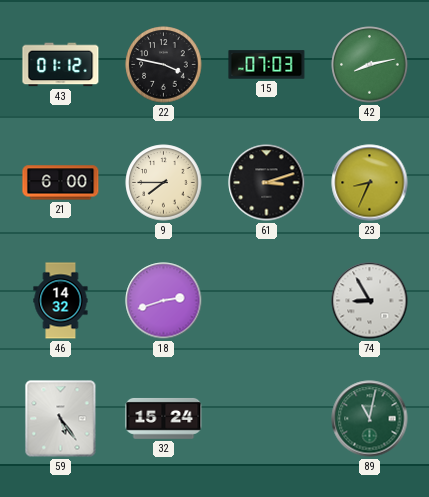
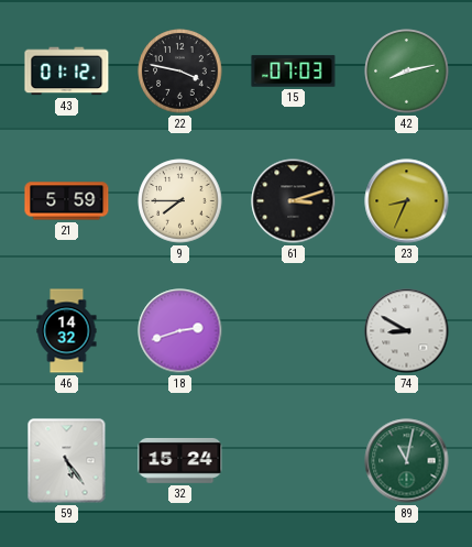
21: 6:00 -> 5:59
74: 8:55 -> 8:50
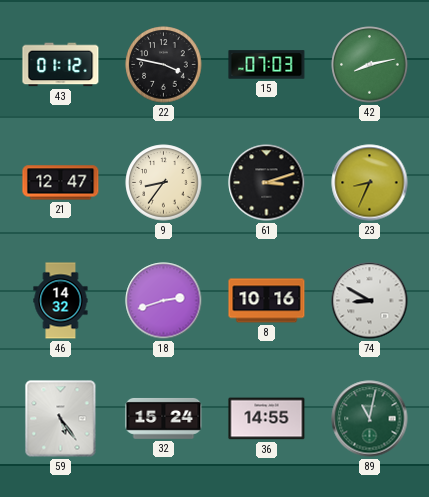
21: 5:59 -> 12:47
9: 7:45 -> 8:36
8: none -> 10:16
36: none -> 14:55
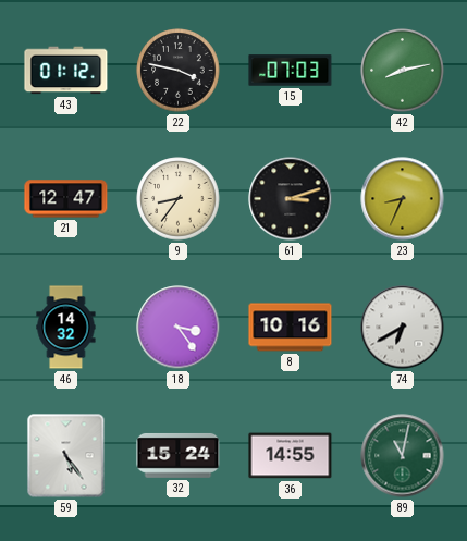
18: 2:42 -> 3:24
74: 8:50 -> 6:40
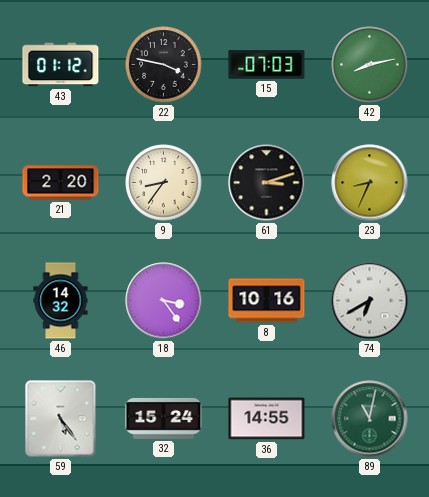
21: 12:47 -> 2:20
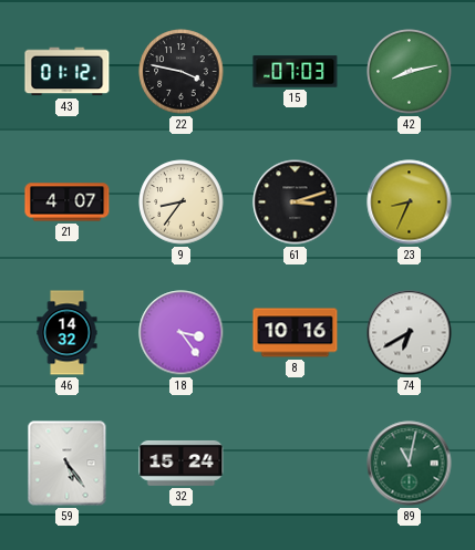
21: 2:20 -> 4:07
36: 14:55 -> none
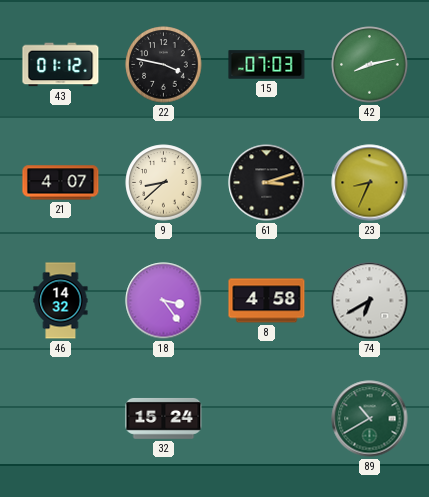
9: 8:36 -> 8:38
8: 10:16 -> 4:58
59: 5:24 -> none
89: 11:02 -> 10:40
